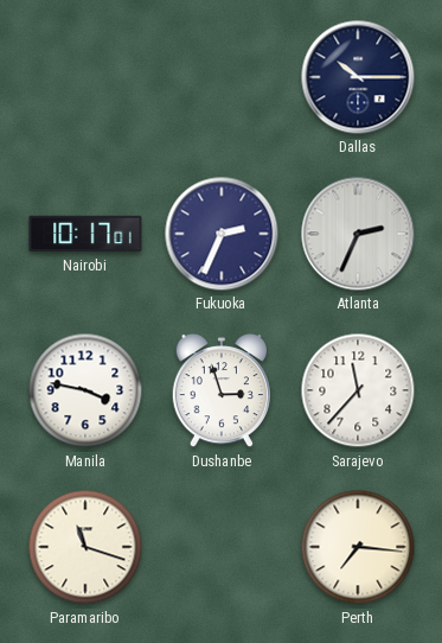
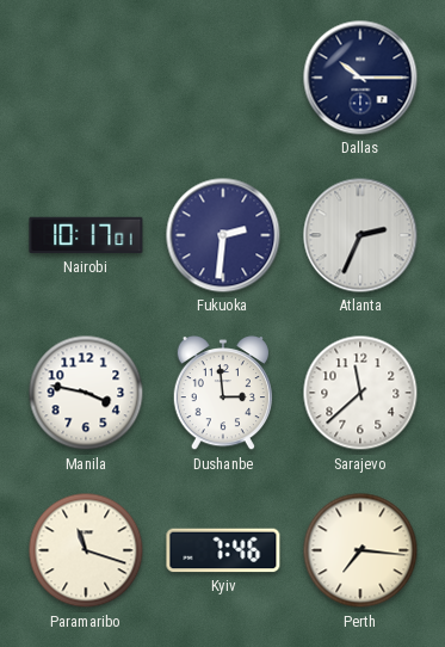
Fukuoka: 2:34 -> 2:31
Dushanbe: 2:57 -> 2:59
Sarajevo: 11:37 -> 11:38
Kyiv: none -> 7:46
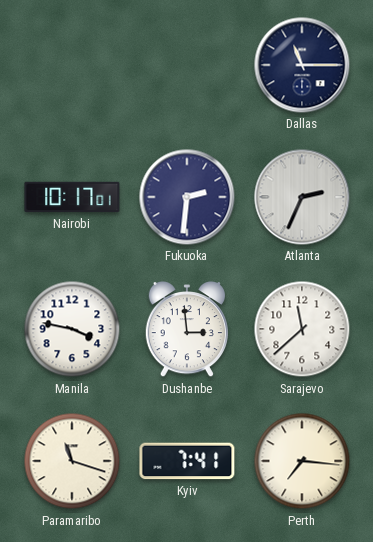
Dallas: 10:15 -> 11:15
Kyiv: 7:46 -> 7:41
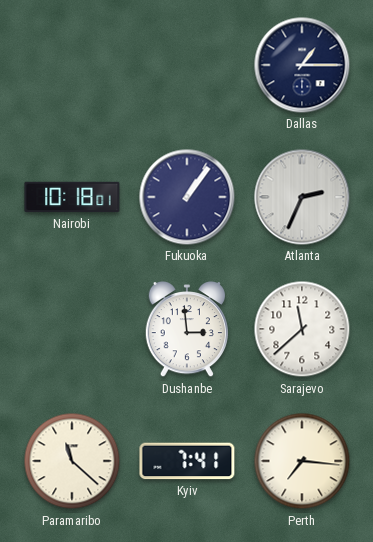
Dallas: 11:15 -> 1:15
Nairobi: 10:17 -> 10:18
Fukuoka: 2:31 -> 1:06
Manila: 3:47 -> none
Paramaribo: 11:18 -> 11:22
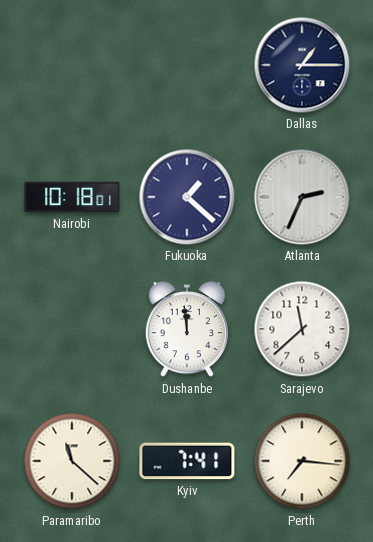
Fukuoka: 1:06 -> 1:22
Dushanbe: 2:59 -> 11:59
